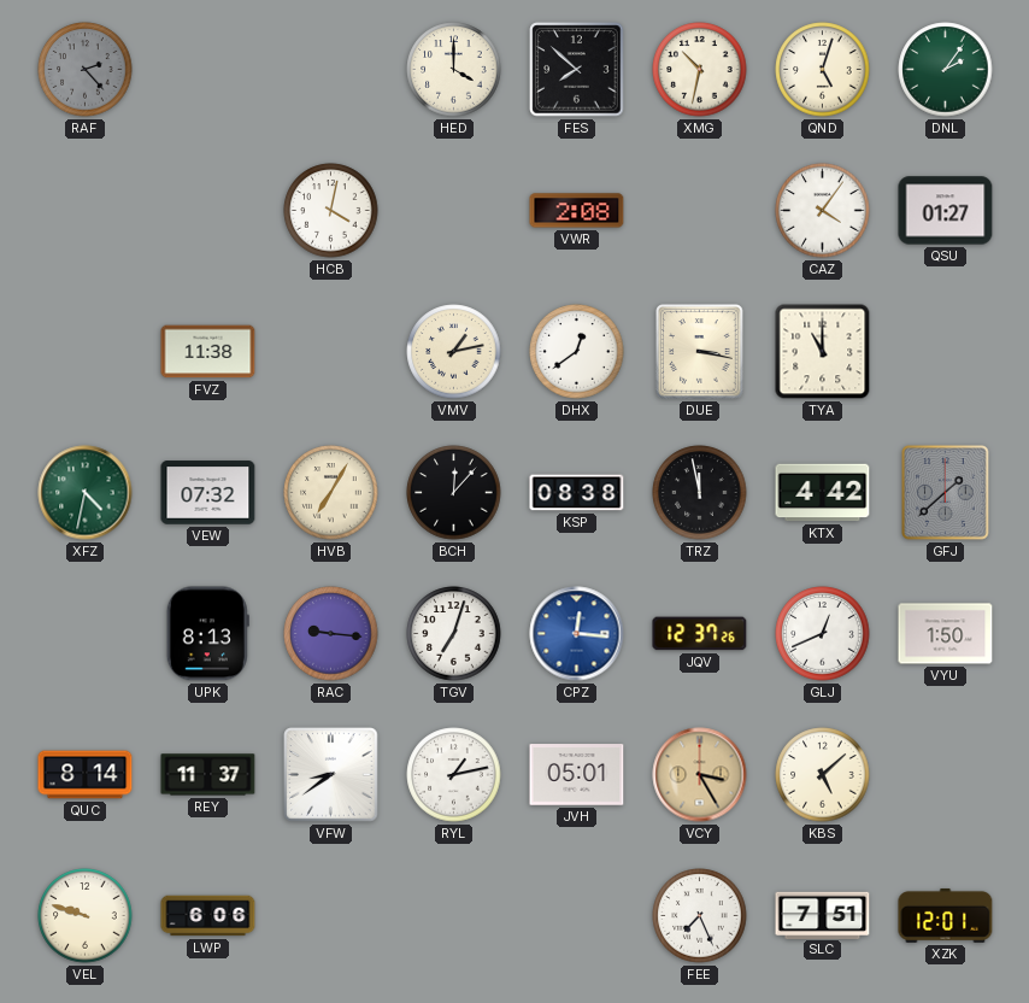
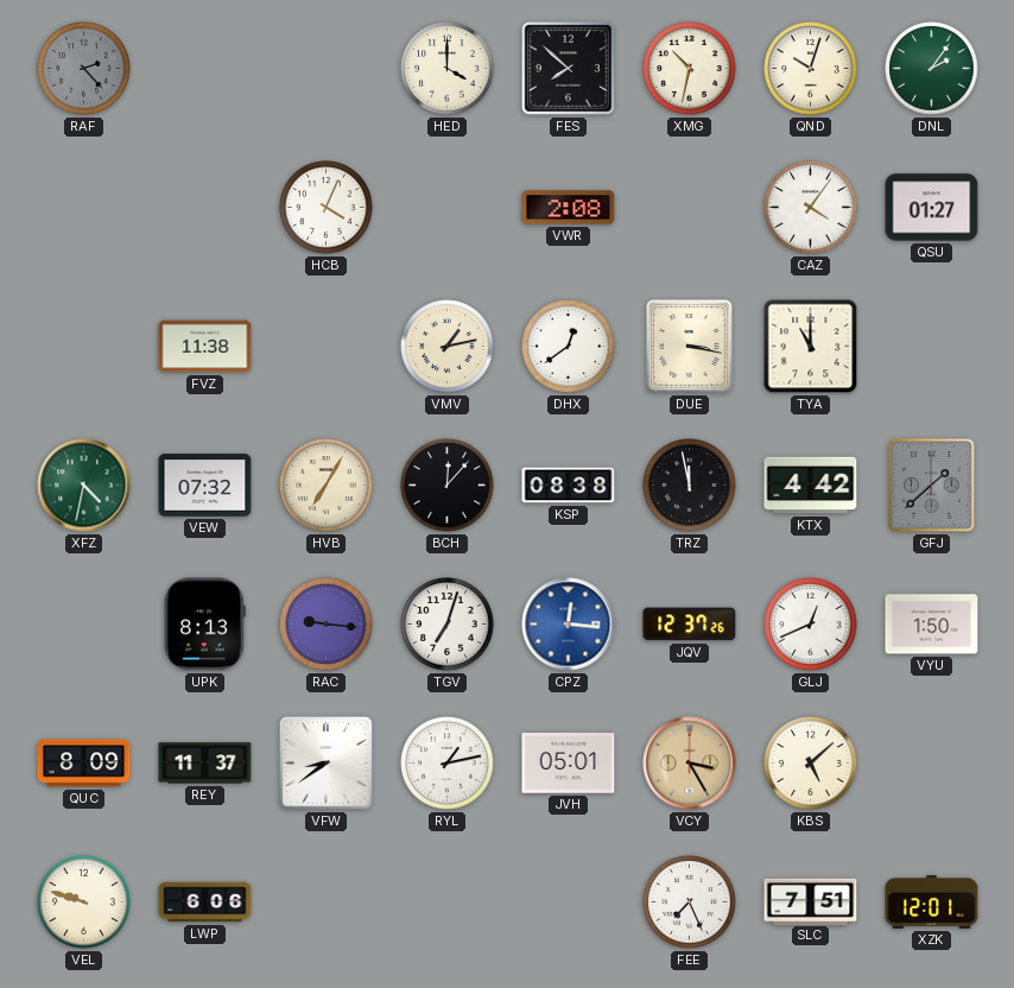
QND: 5:03 -> 10:03
HCB: 4:02 -> 4:04
QUC: 8:14 -> 8:09
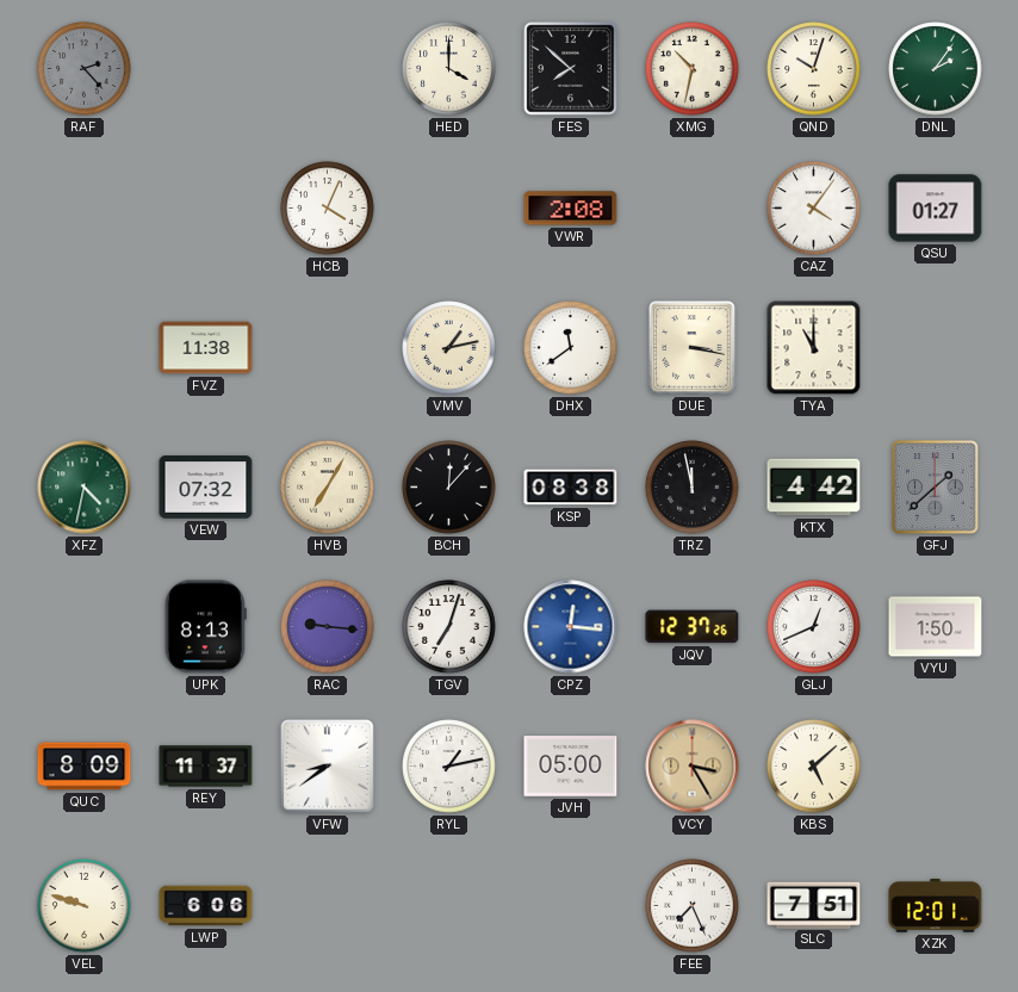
DHX: 12:39 -> 11:39
JVH: 05:01 -> 05:00
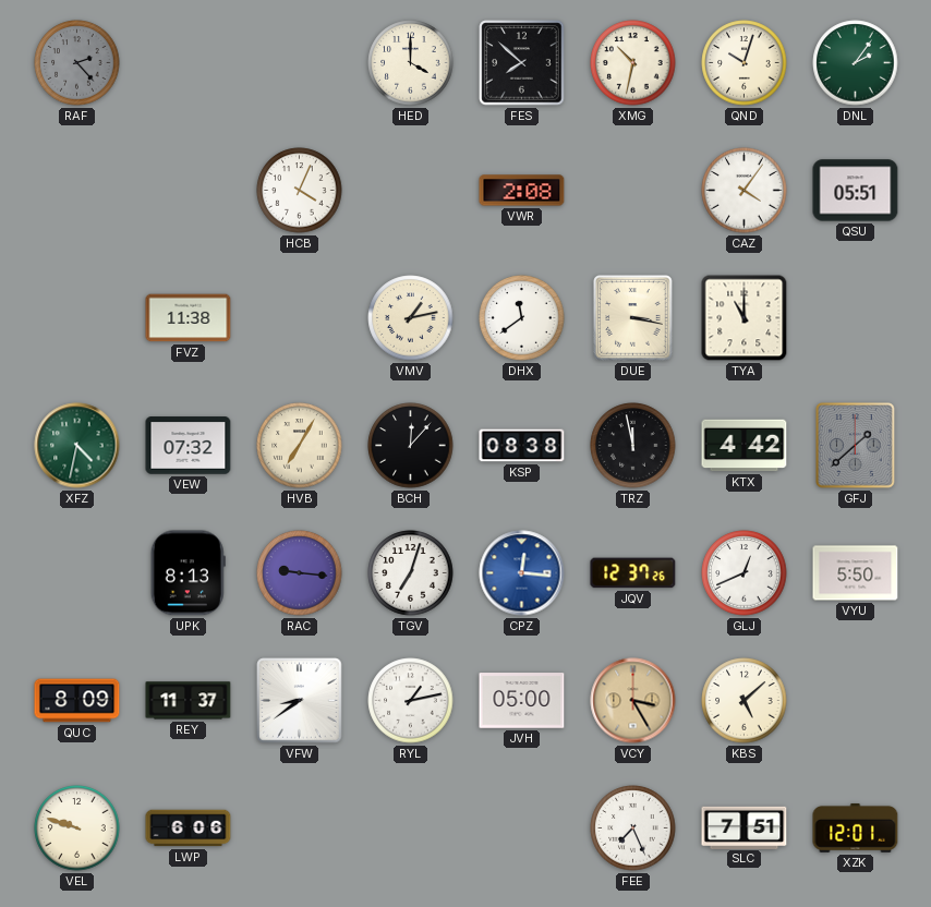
QSU: 01:27 -> 05:51
VYU: 1:50 -> 5:50
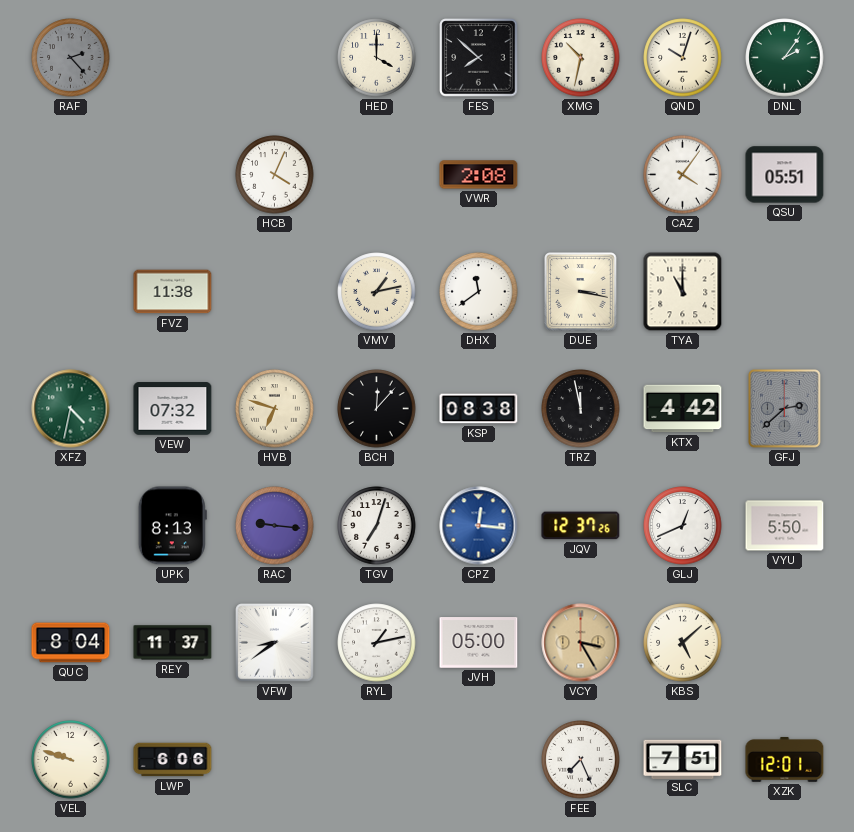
HVB: 7:05 -> 6:48
GFJ: 1:38 -> 2:38
QUC: 8:09 -> 8:04
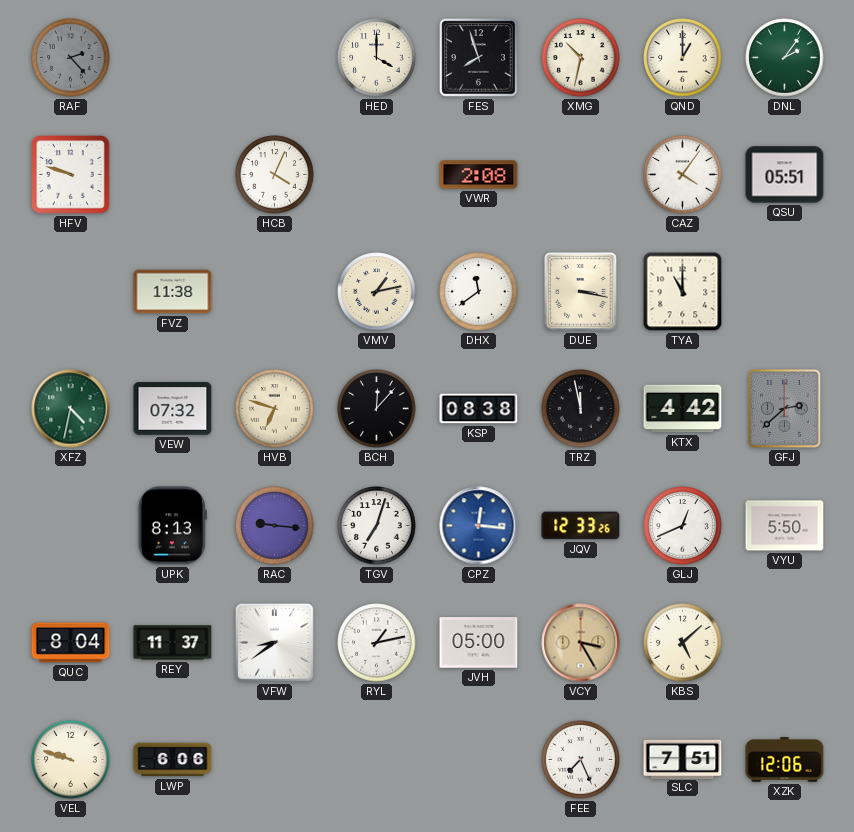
FES: 7:52 -> 7:57
QND: 10:03 -> 1:00
HFV: none -> 9:48
JQV: 12:37 -> 12:33
XZK: 12:01 -> 12:06
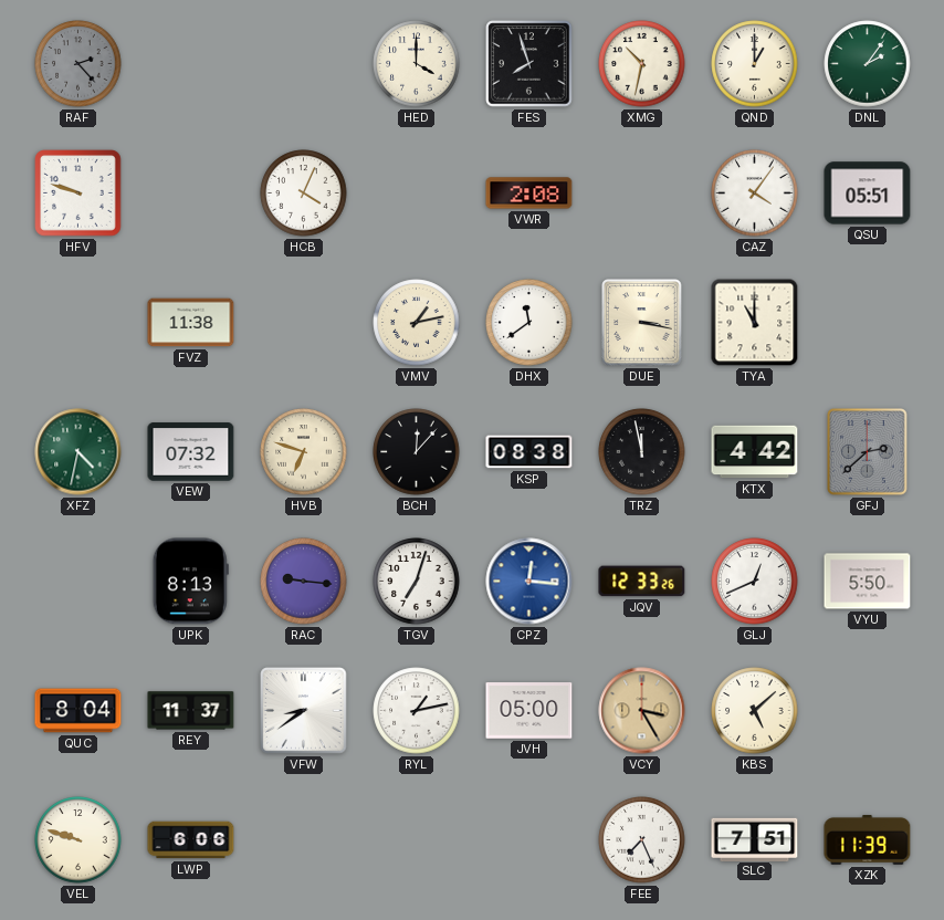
XZK: 12:06 -> 11:39
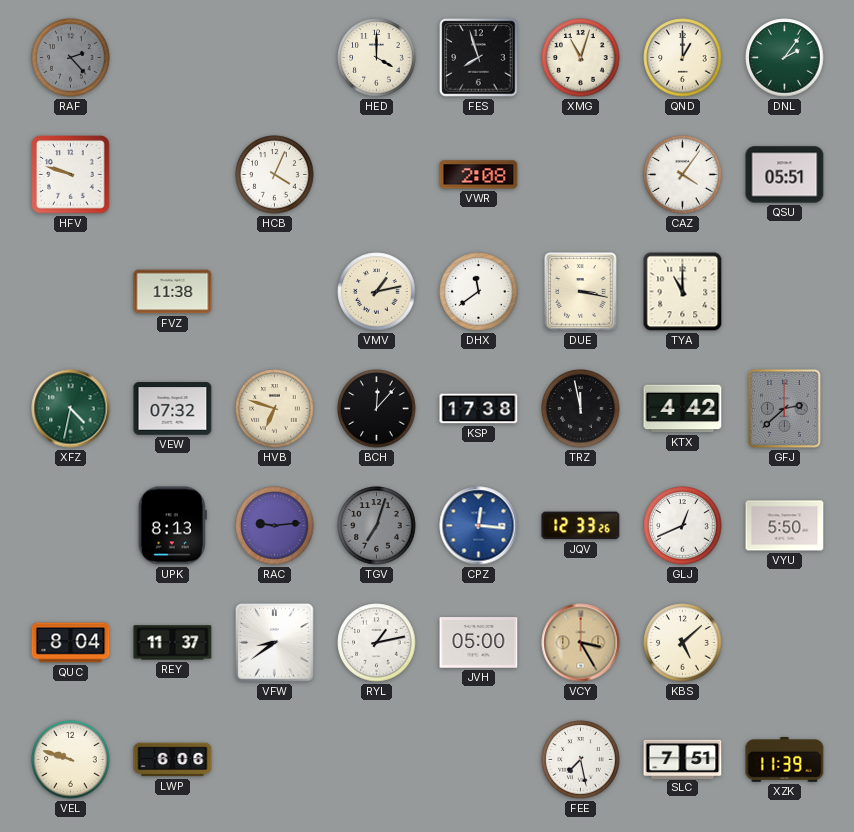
XMG: 10:32 -> 11:03
KSP: 08:38 -> 17:38
RAC: 9:16 -> 9:14
TGV dial: white -> grey
FEE: 7:26 -> 7:28
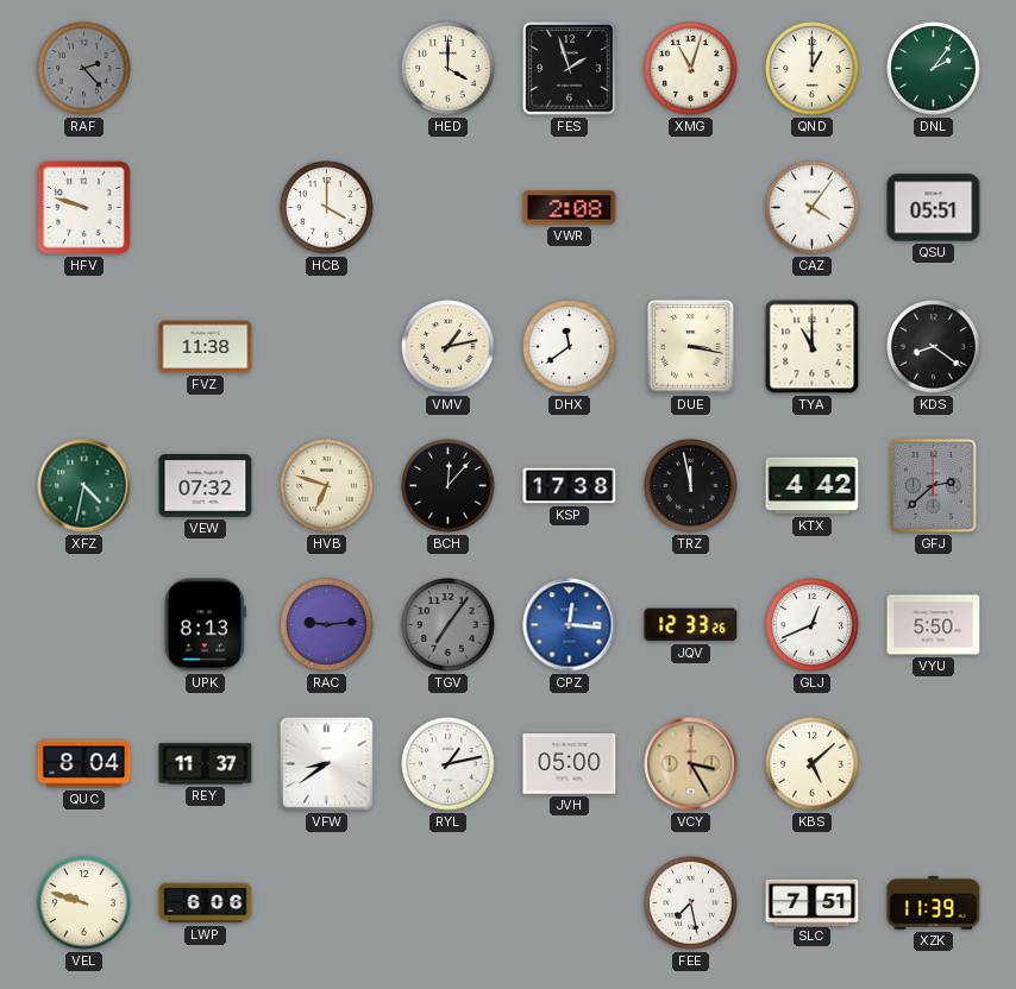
FES: 7:57 -> 1:57
HCB: 4:04 -> 4:00
KDS: none -> 8:21
TGV: 7:03 -> 7:06
